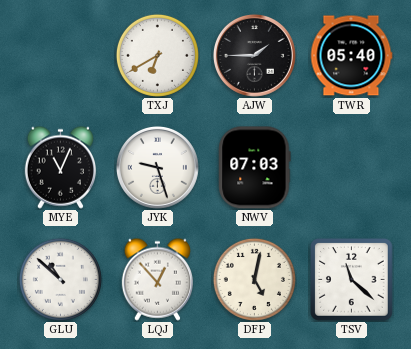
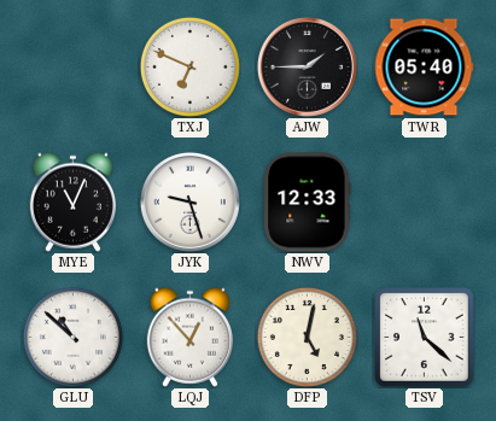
TXJ: 6:40 -> 6:49
NWV: 07:03 -> 12:33
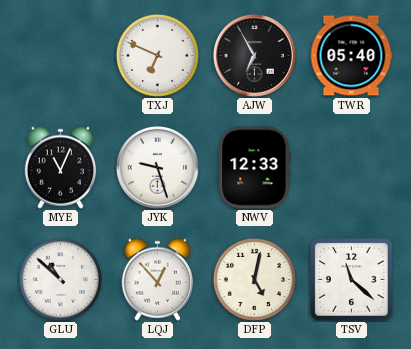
AJW: 1:45 -> 6:55
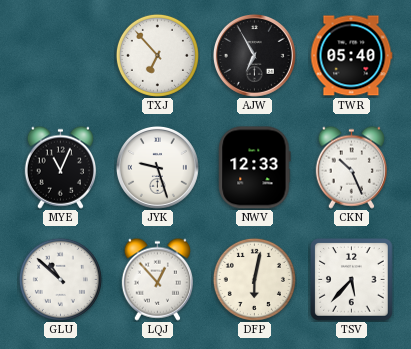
TXJ: 6:49 -> 6:53
CKN: none -> 10:26
DFP: 5:02 -> 6:02
TSV: 11:22 -> 5:37
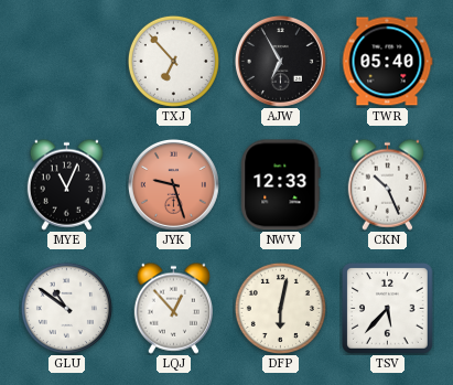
JYK dial: white -> salmon
GLU: 10:52 -> 10:51
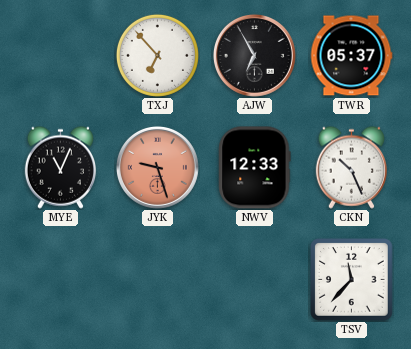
TWR: 05:40 -> 05:37
GLU: 10:51 -> none
LQJ: 12:53 -> none
DFP: 6:02 -> none
TSV: 5:37 -> 11:37
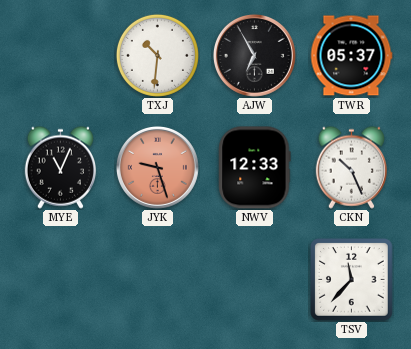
TXJ: 6:53 -> 10:31
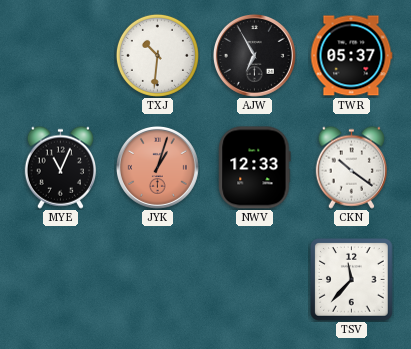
JYK: 9:27 -> 1:03
CKN: 10:26 -> 10:21
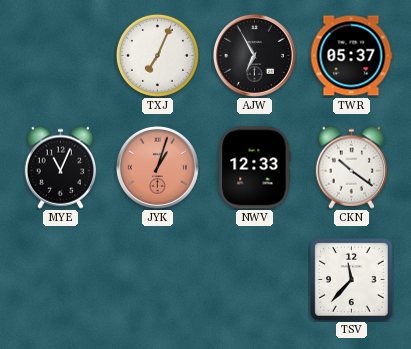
TXJ: 10:31 -> 7:04
